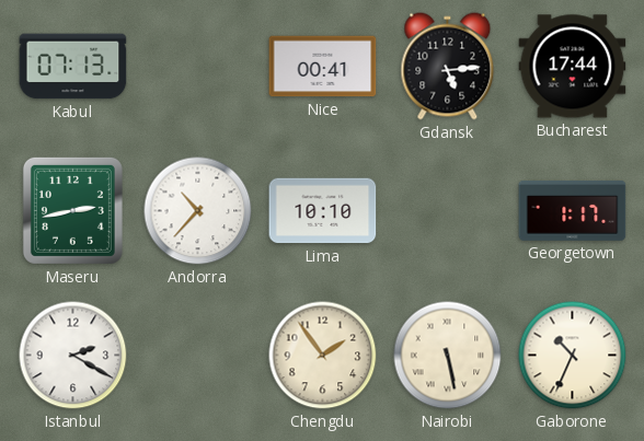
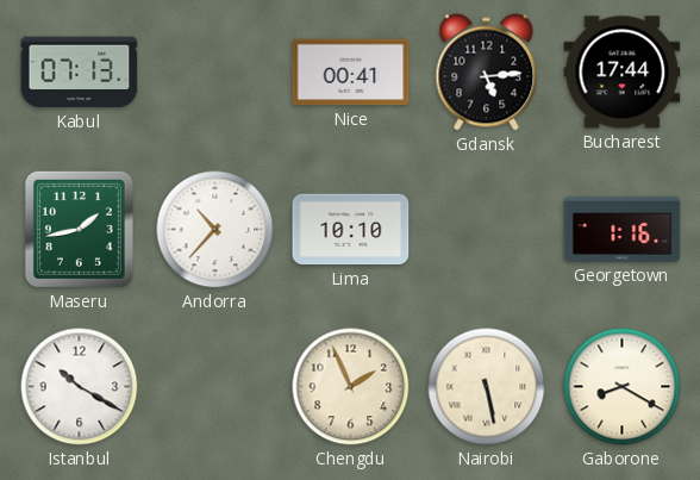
Maseru: 2:43 -> 1:43
Georgetown: 1:17 -> 1:16
Istanbul: 2:20 -> 10:20
Chengdu: 1:54 -> 1:56
Gaborone: 10:34 -> 8:20
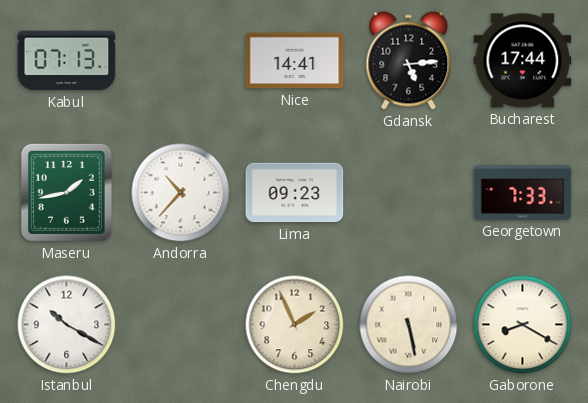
Nice: 00:41 -> 14:41
Lima: 10:10 -> 09:23
Georgetown: 1:16 -> 7:33
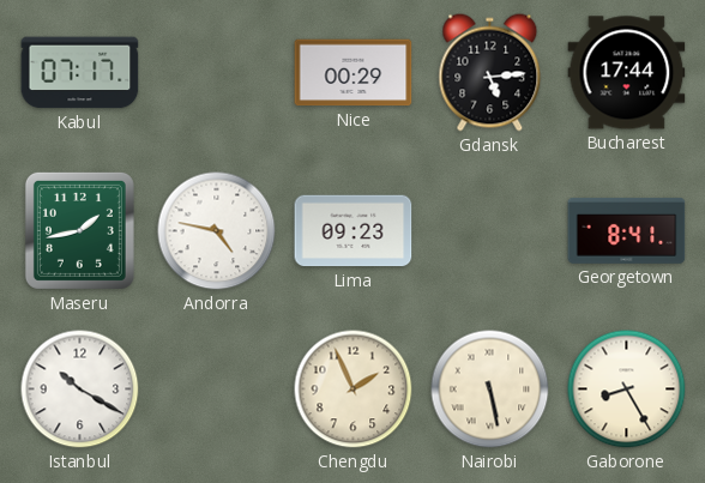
Kabul: 07:13 -> 07:17
Nice: 14:41 -> 00:29
Andorra: 10:37 -> 4:47
Georgetown: 7:33 -> 8:41
Gaborone: 8:20 -> 8:25
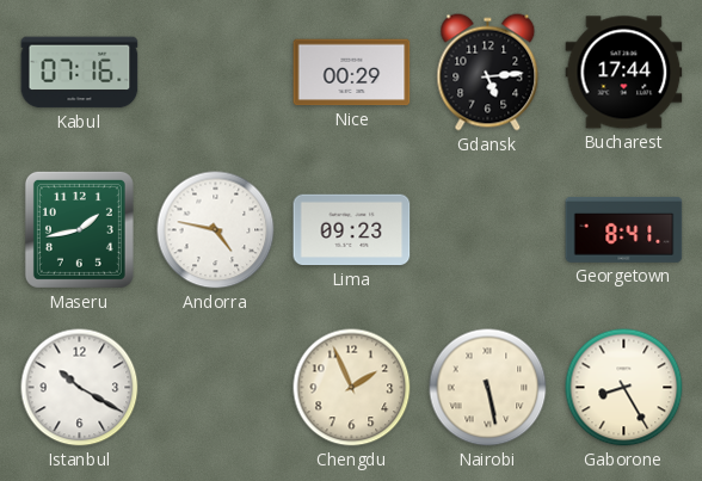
Kabul: 07:17 -> 07:16
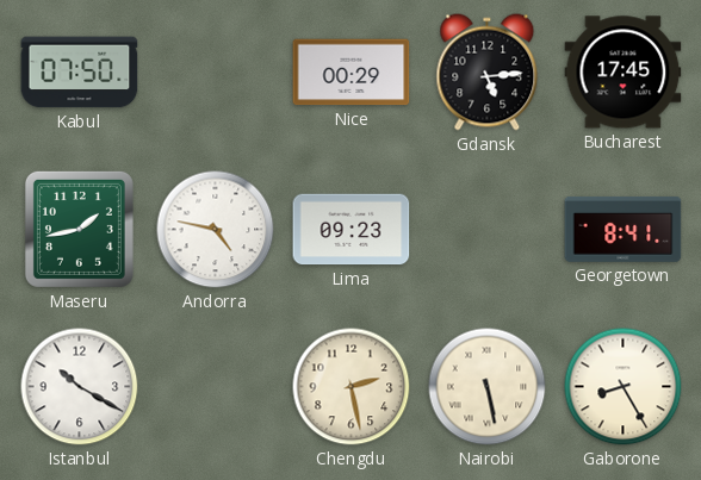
Kabul: 07:16 -> 07:50
Bucharest: 17:44 -> 17:45
Chengdu: 1:56 -> 2:28
